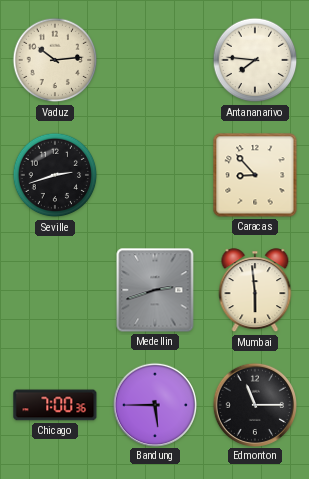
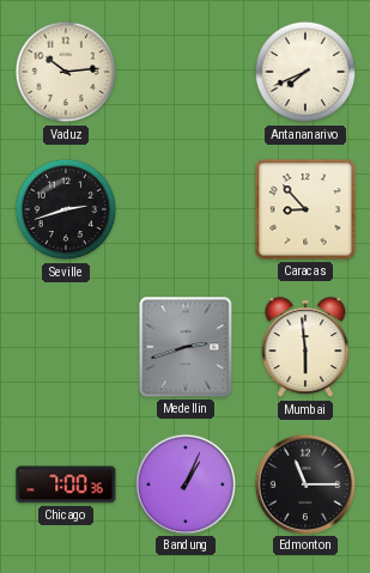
Antananarivo: 7:46 -> 7:41
Bandung: 5:45 -> 1:04
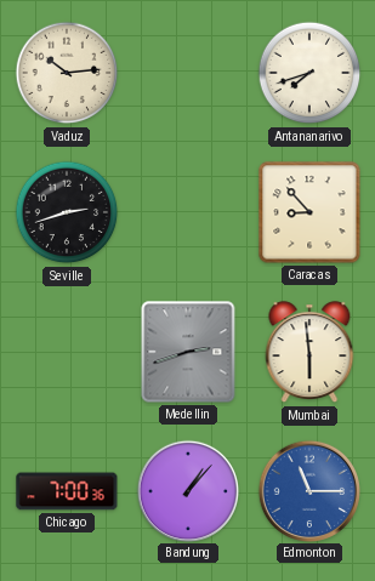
Antananarivo: 7:41 -> 7:42
Bandung: 1:04 -> 1:07
Edmonton dial: black -> blue
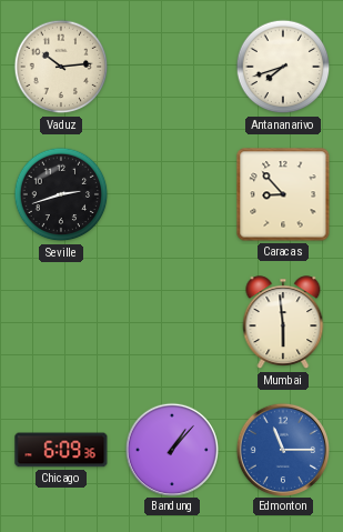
Medellin: 2:42 -> none
Chicago: 7:00 -> 6:09
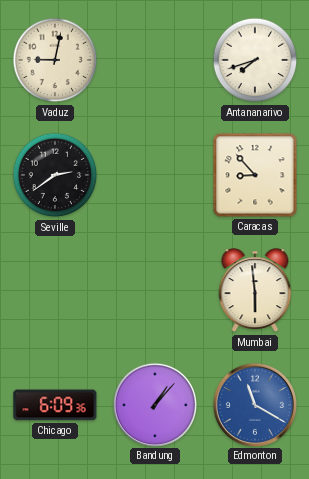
Vaduz: 10:14 -> 9:02
Seville: 2:42 -> 2:39
Edmonton: 11:15 -> 11:20
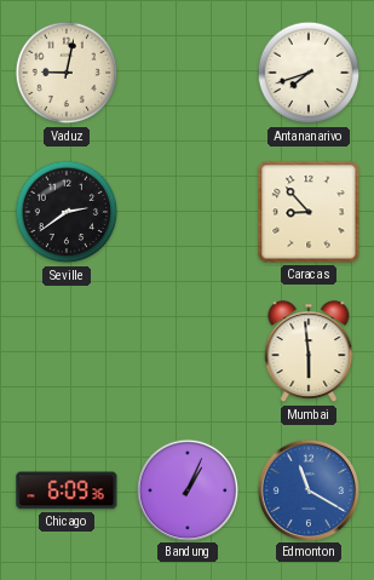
Bandung: 1:07 -> 1:04
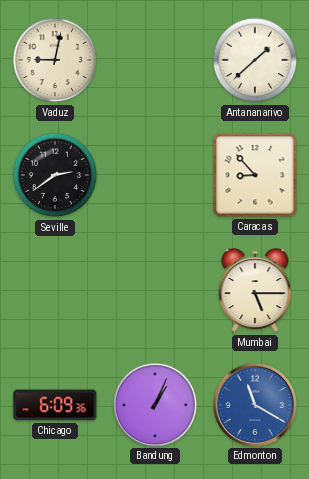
Antananarivo: 7:42 -> 1:38
Mumbai: 5:59 -> 5:15
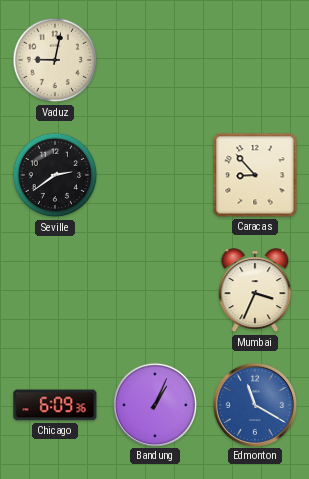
Antananarivo: 1:38 -> none
Mumbai: 5:15 -> 3:34
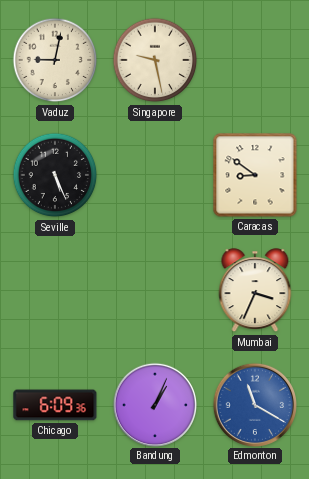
Singapore: none -> 9:28
Seville: 2:39 -> 5:26
Caracas: 8:53 -> 8:51
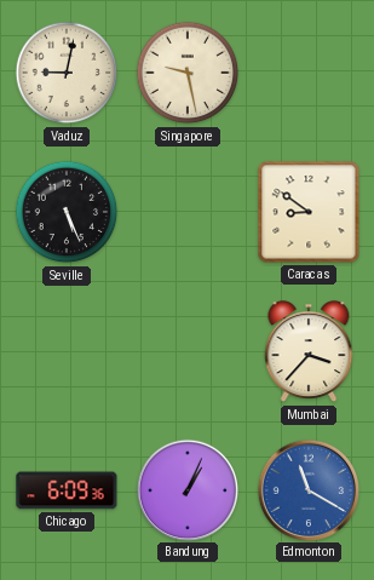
Mumbai: 3:34 -> 3:37
